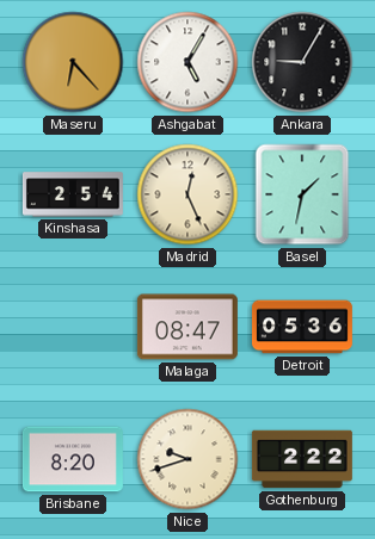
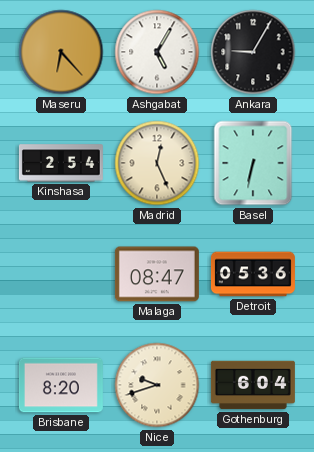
Basel: 1:32 -> 6:32
Gothenburg: 2:22 -> 6:04
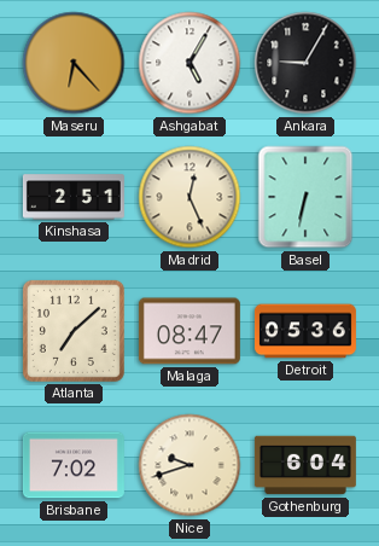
Kinshasa: 2:54 -> 2:51
Atlanta: none -> 7:08
Brisbane: 8:20 -> 7:02
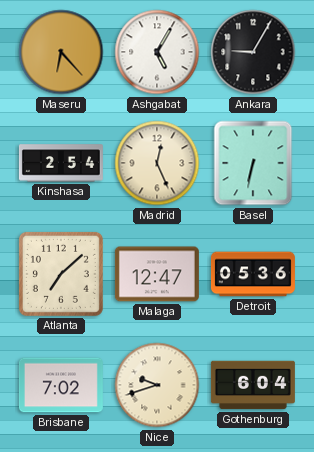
Kinshasa: 2:51 -> 2:54
Malaga: 08:47 -> 12:47
